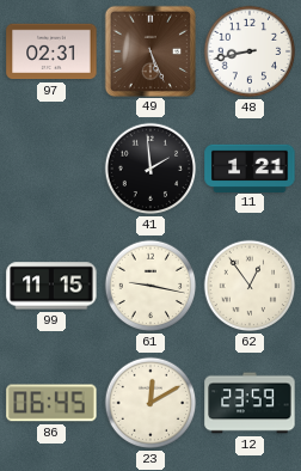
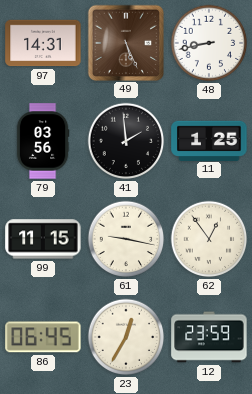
97: 02:31 -> 14:31
79: none -> 03:56
11: 1:21 -> 1:25
23: 12:10 -> 12:35
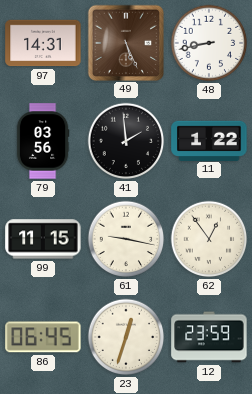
11: 1:25 -> 1:22
23: 12:35 -> 12:33
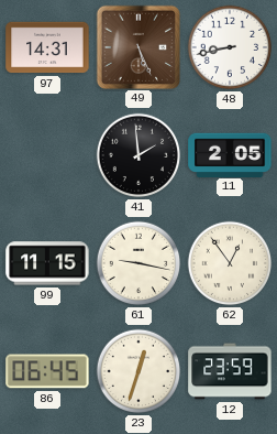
79: 03:56 -> none
11: 1:22 -> 2:05
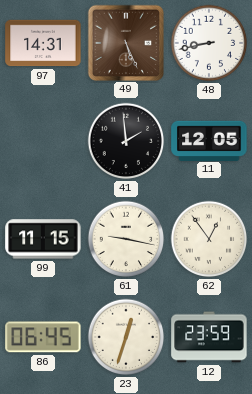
11: 2:05 -> 12:05
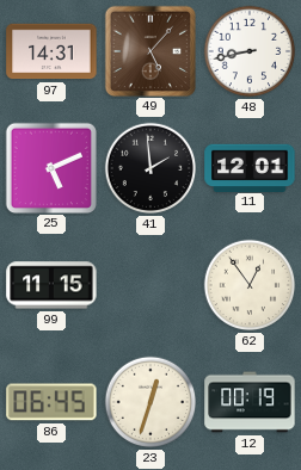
49: 5:26 -> 5:07
25: none -> 5:11
11: 12:05 -> 12:01
61: 9:17 -> none
12: 23:59 -> 00:19
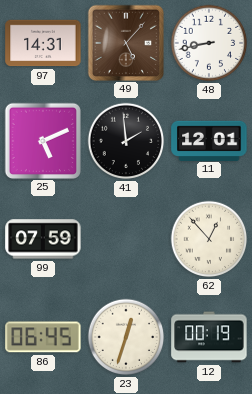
99: 11:15 -> 07:59
62: 12:54 -> 12:53
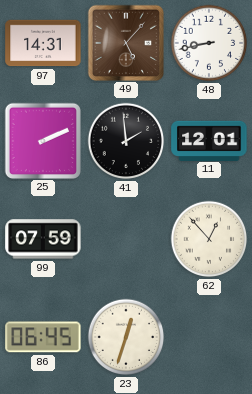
25: 5:11 -> 2:11
12: 00:19 -> none
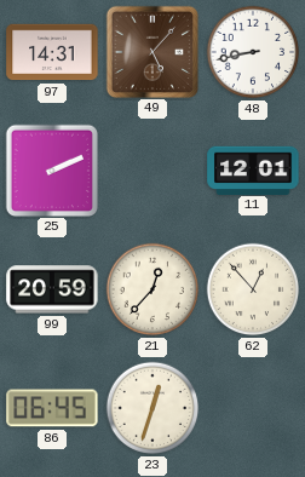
41: 1:59 -> none
99: 07:59 -> 20:59
21: none -> 12:37
